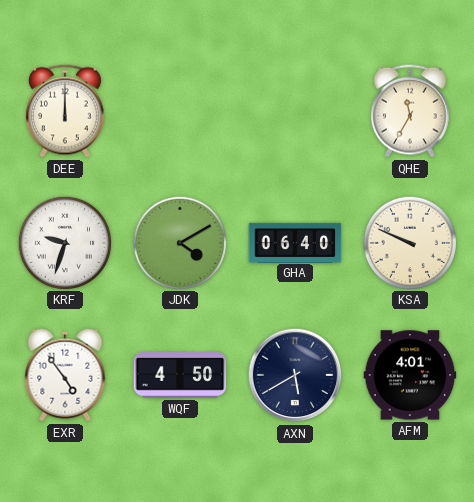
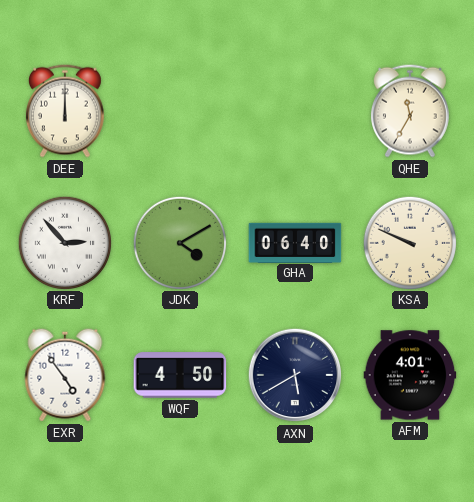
KRF: 9:33 -> 2:53
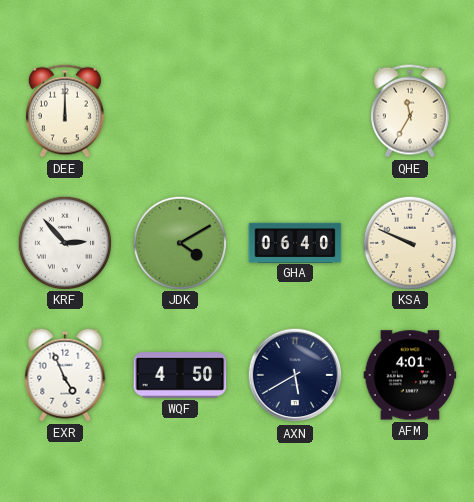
EXR: 4:54 -> 4:56
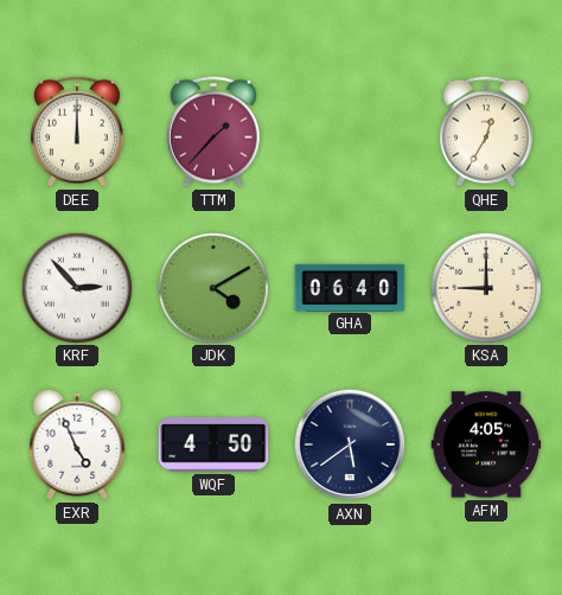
TTM: none -> 1:37
QHE: 11:35 -> 12:35
KSA: 9:49 -> 9:00
AXN: 5:40 -> 5:39
AFM: 4:01 -> 4:05
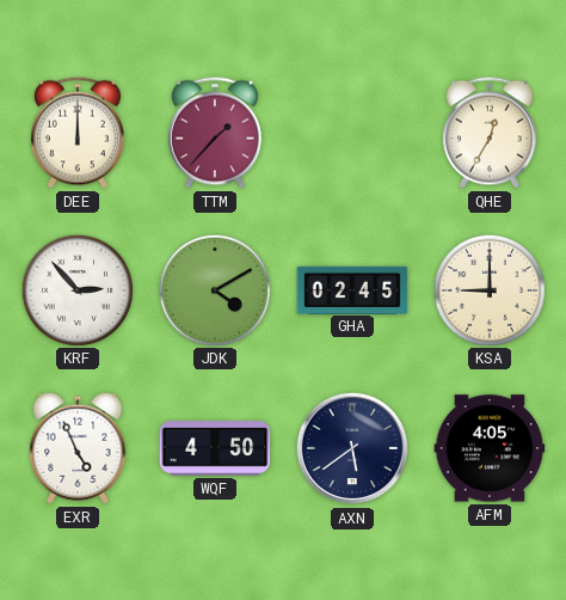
GHA: 06:40 -> 02:45
